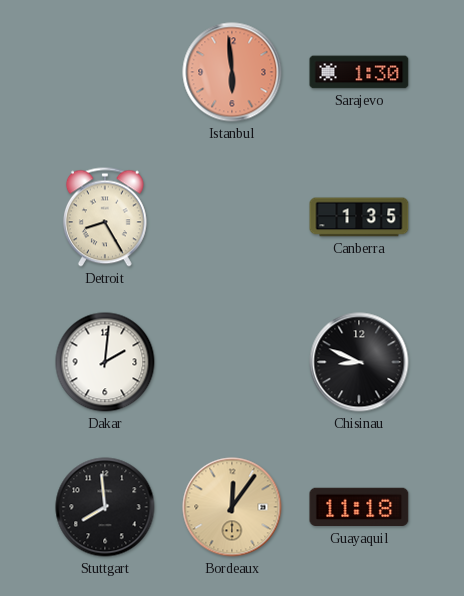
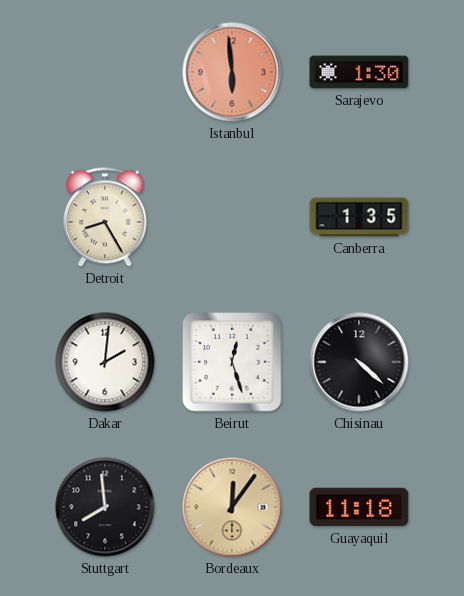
Beirut: none -> 12:27
Chisinau: 8:49 -> 4:22
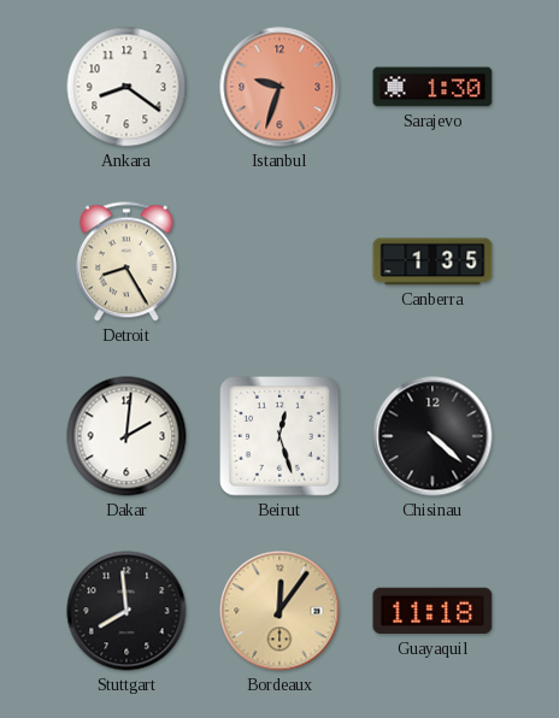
Ankara: none -> 8:21
Istanbul: 5:59 -> 9:33
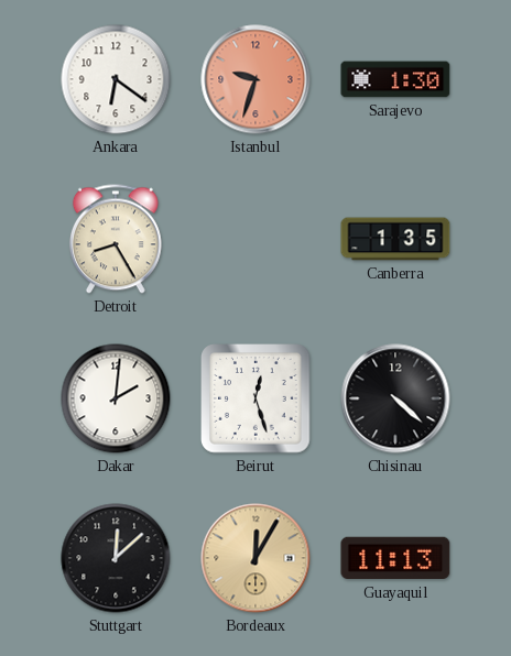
Ankara: 8:21 -> 6:21
Stuttgart: 7:59 -> 12:08
Bordeaux: 12:06 -> 12:05
Guayaquil: 11:18 -> 11:13
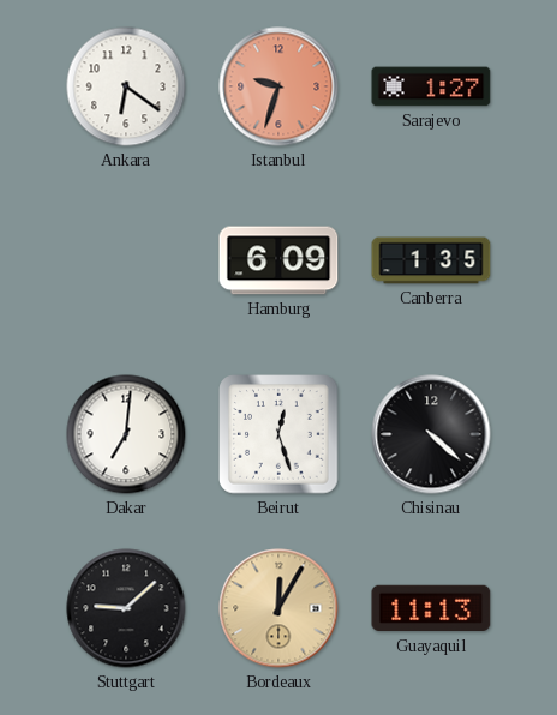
Sarajevo: 1:30 -> 1:27
Detroit: 8:25 -> none
Hamburg: none -> 6:09
Dakar: 2:01 -> 7:01
Stuttgart: 12:08 -> 9:08
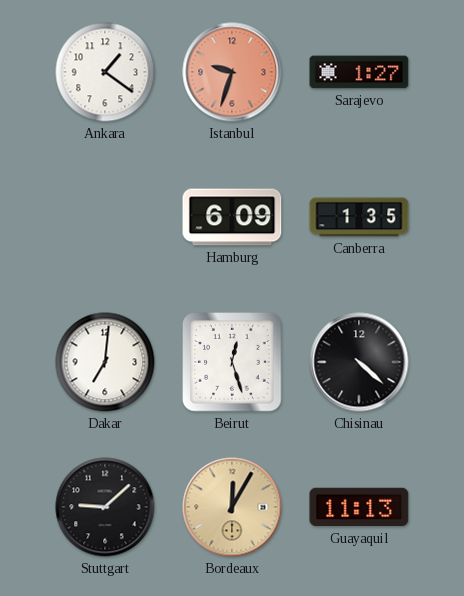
Ankara: 6:21 -> 1:21
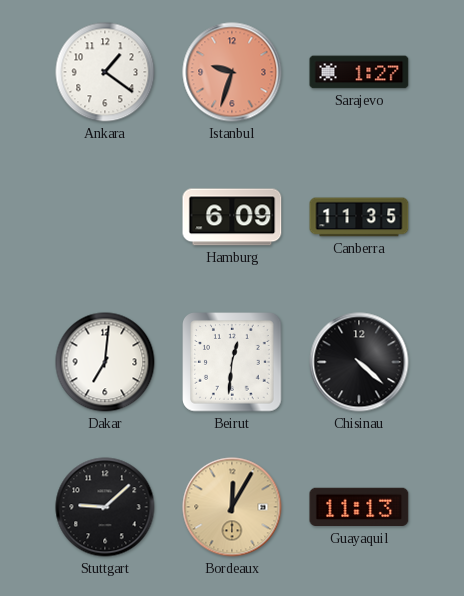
Canberra: 1:35 -> 11:35
Beirut: 12:27 -> 12:31
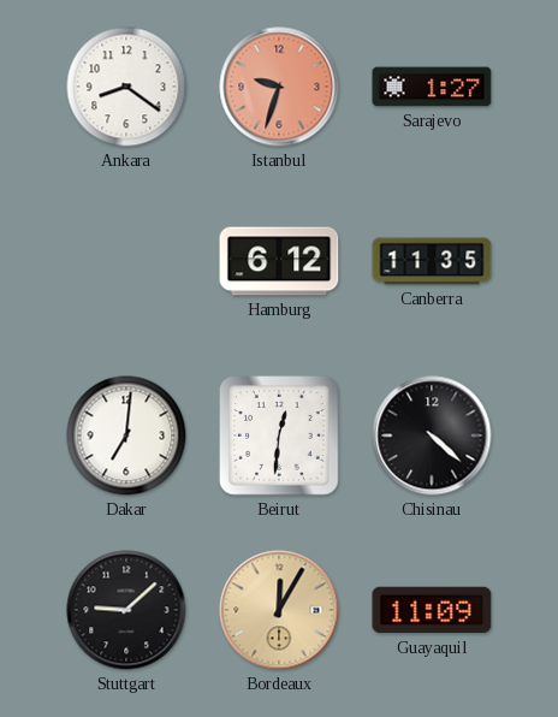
Ankara: 1:21 -> 8:21
Hamburg: 6:09 -> 6:12
Guayaquil: 11:13 -> 11:09
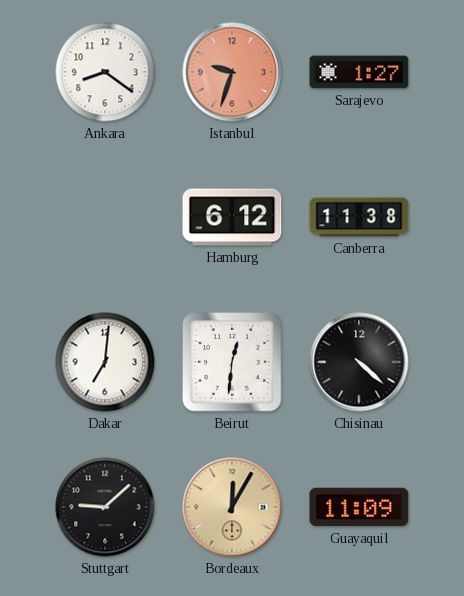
Canberra: 11:35 -> 11:38
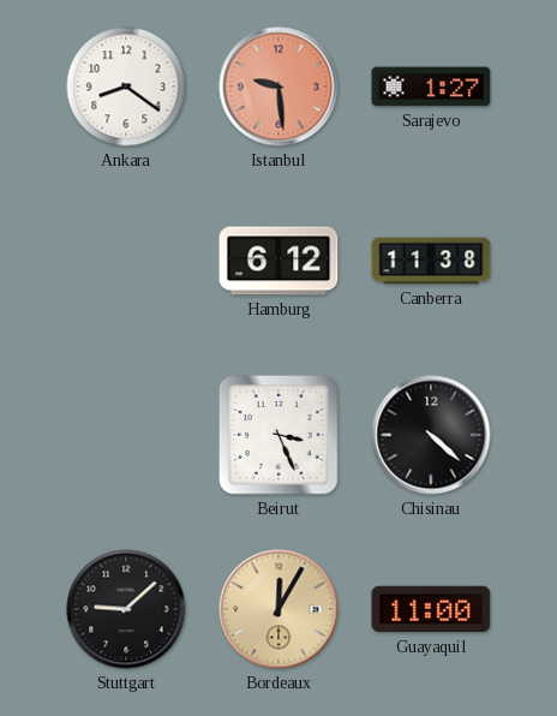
Istanbul: 9:33 -> 9:29
Dakar: 7:01 -> none
Beirut: 12:31 -> 3:26
Guayaquil: 11:09 -> 11:00
